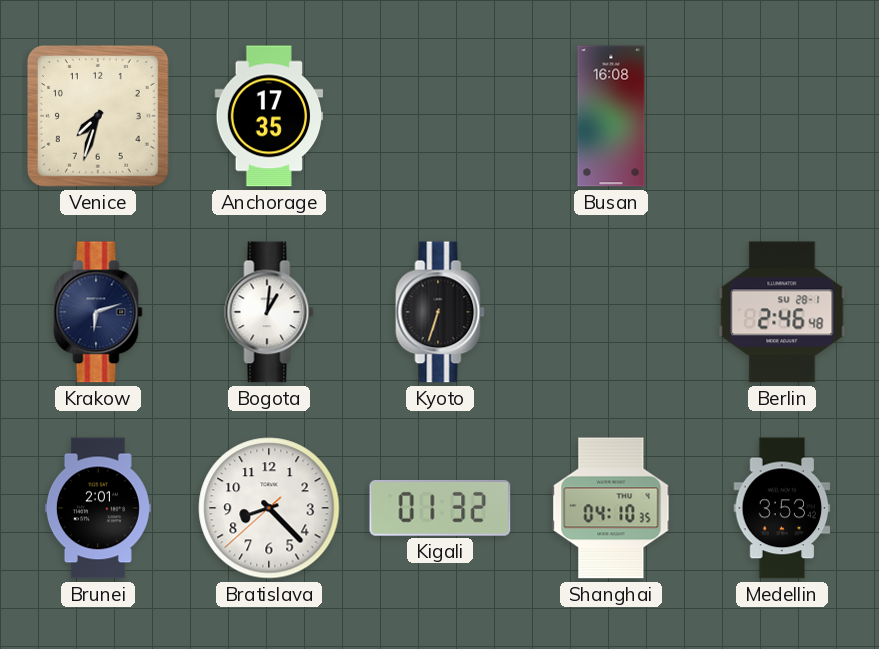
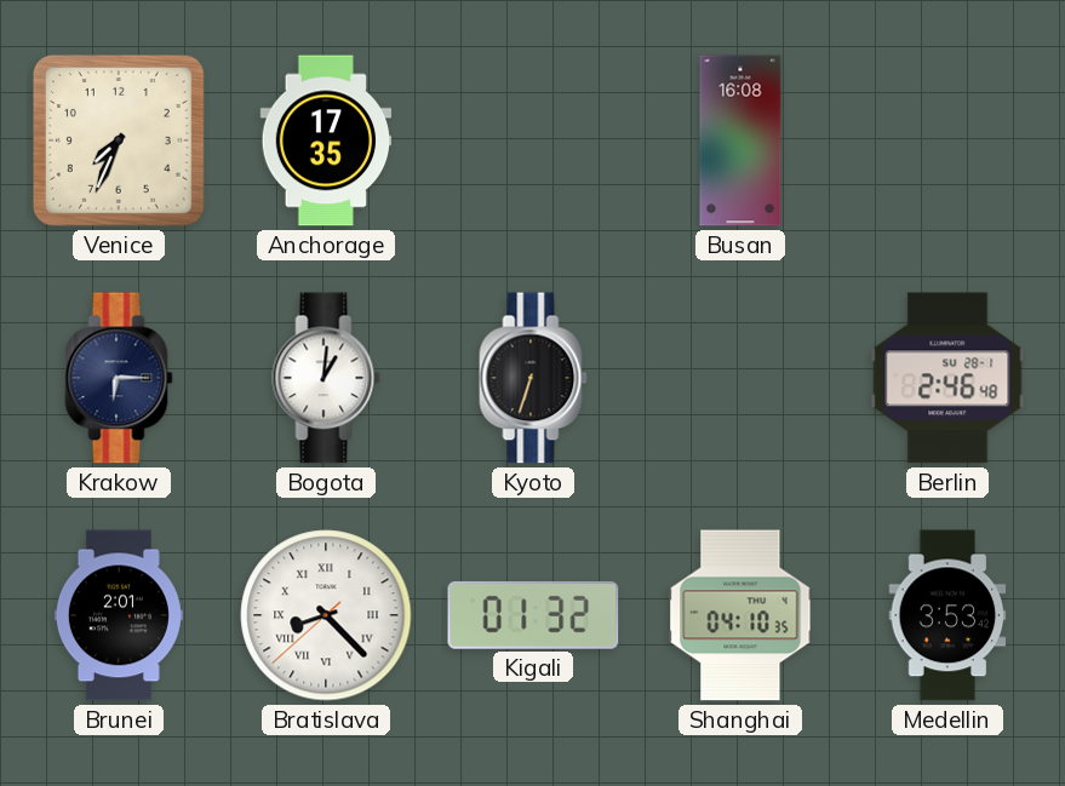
Venice: 7:33 -> 7:34
Krakow: 6:12 -> 6:15
Bratislava numerals: Arabic -> Roman
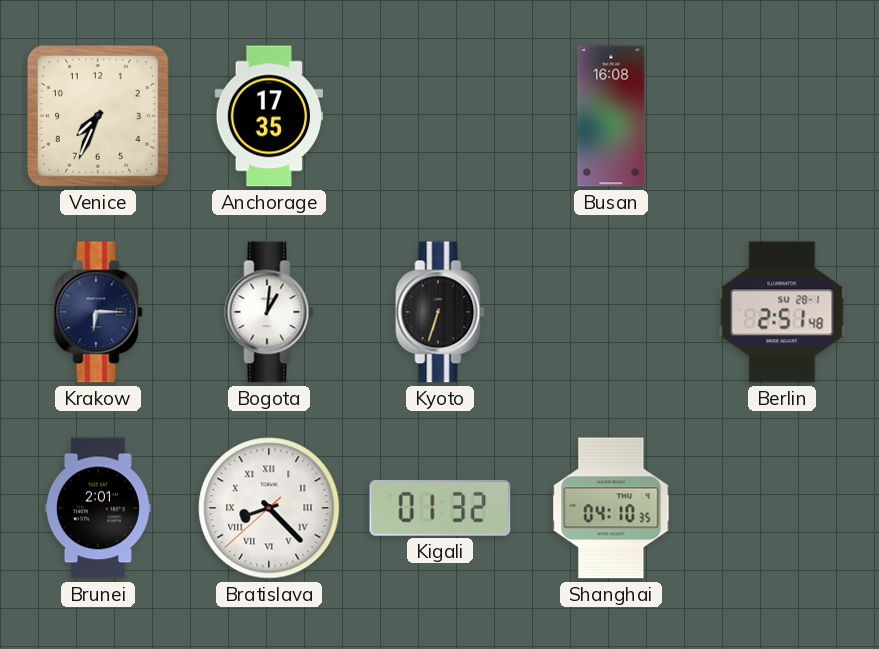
Berlin: 2:46 -> 2:51
Medellin: 3:53 -> none
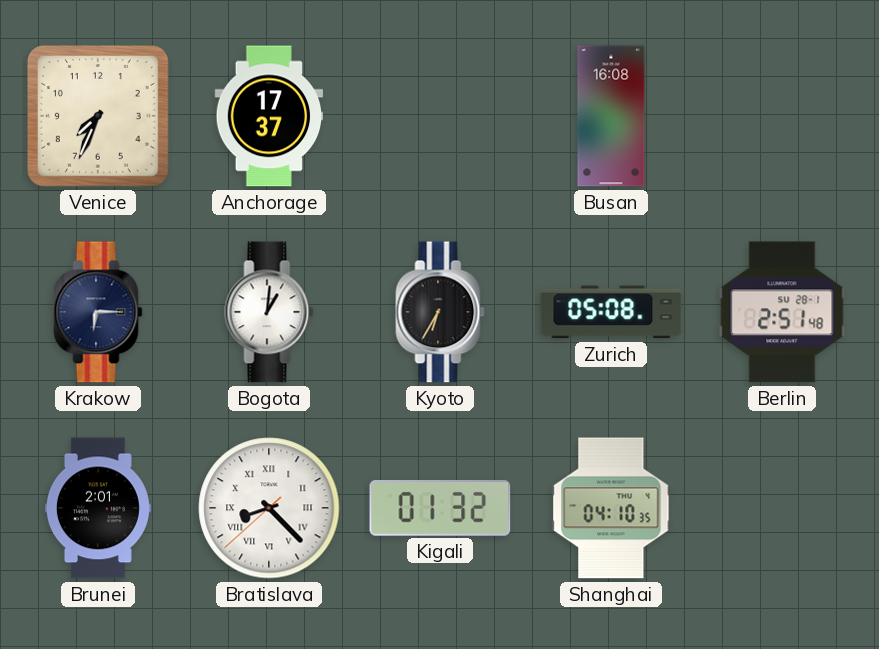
Anchorage: 17:35 -> 17:37
Kyoto: 6:33 -> 6:35
Zurich: none -> 05:08
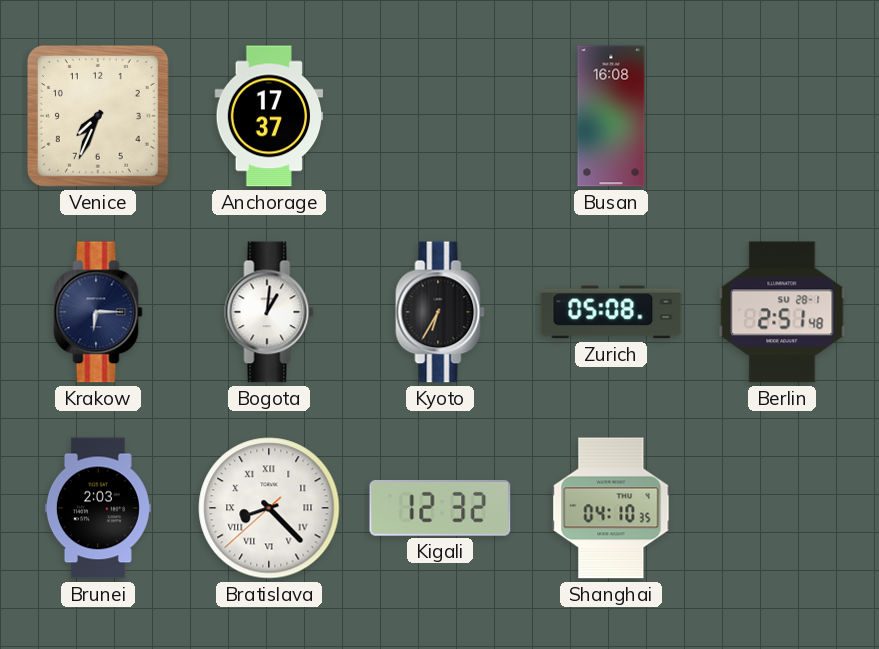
Brunei: 2:01 -> 2:03
Kigali: 01:32 -> 12:32
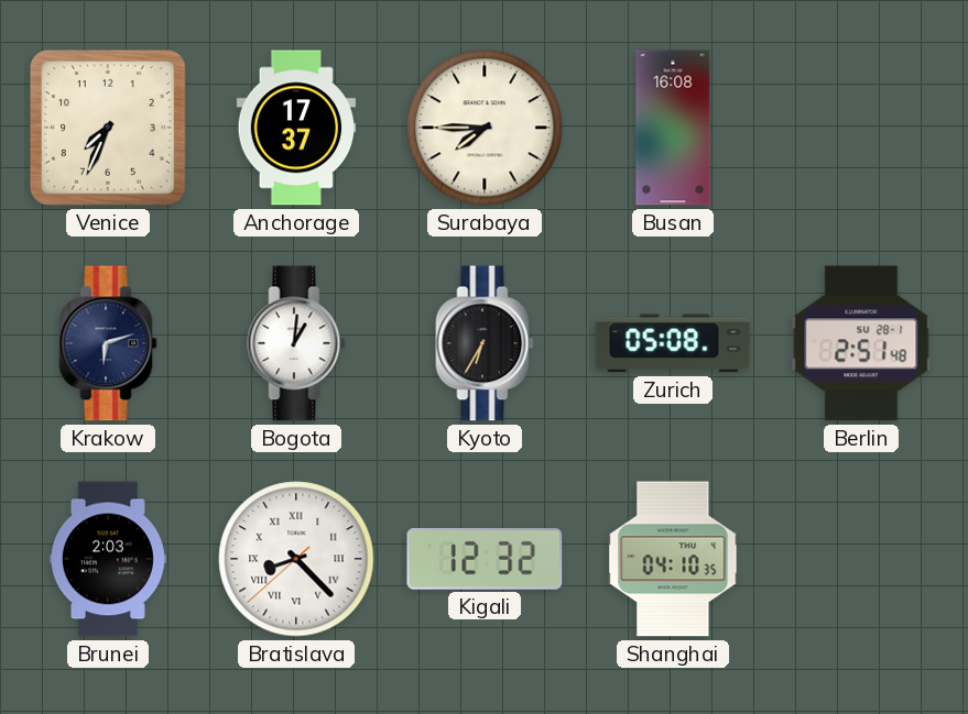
Surabaya: none -> 7:45
Krakow: 6:15 -> 6:12
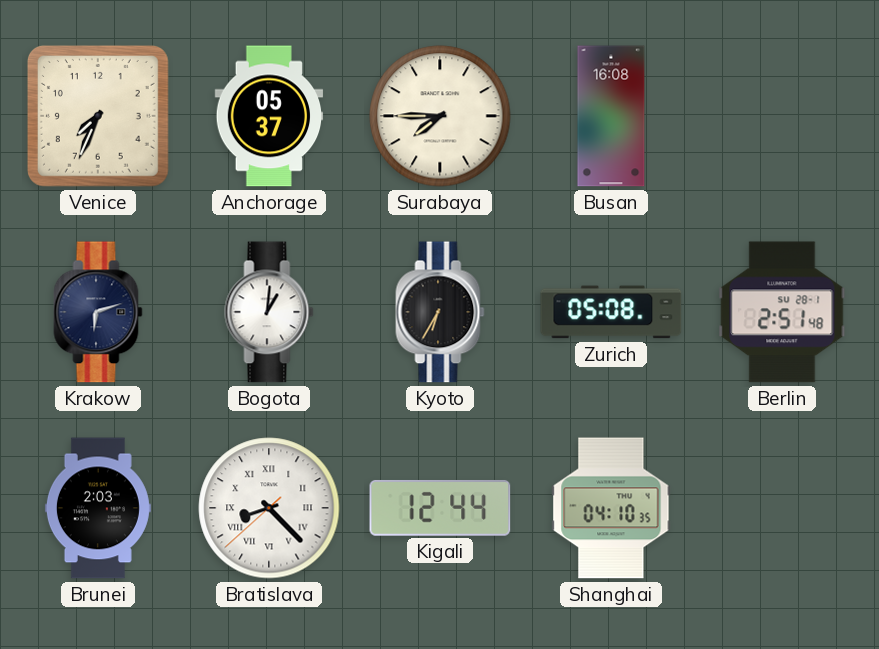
Anchorage: 17:37 -> 05:37
Kigali: 12:32 -> 12:44
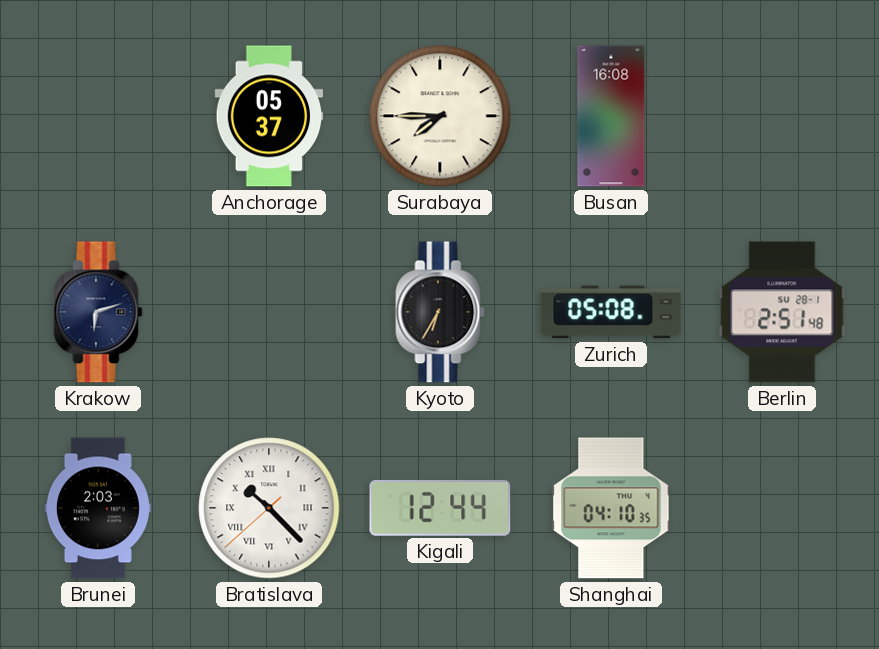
Venice: 7:34 -> none
Bogota: 1:01 -> none
Bratislava: 8:22 -> 10:22
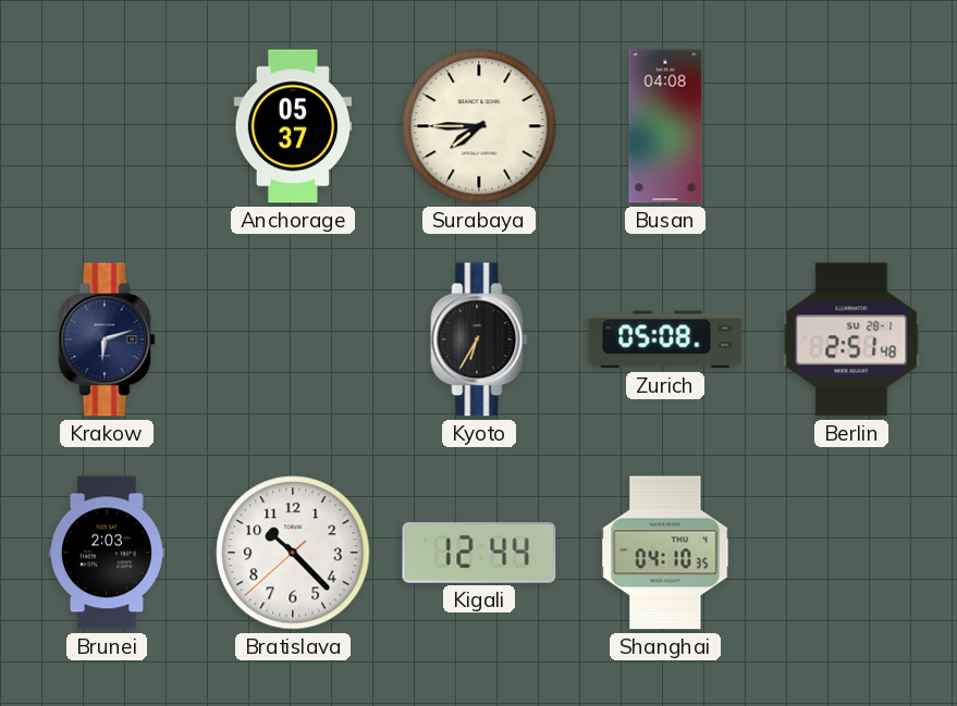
Busan: 16:08 -> 04:08
Bratislava numerals: Roman -> Arabic
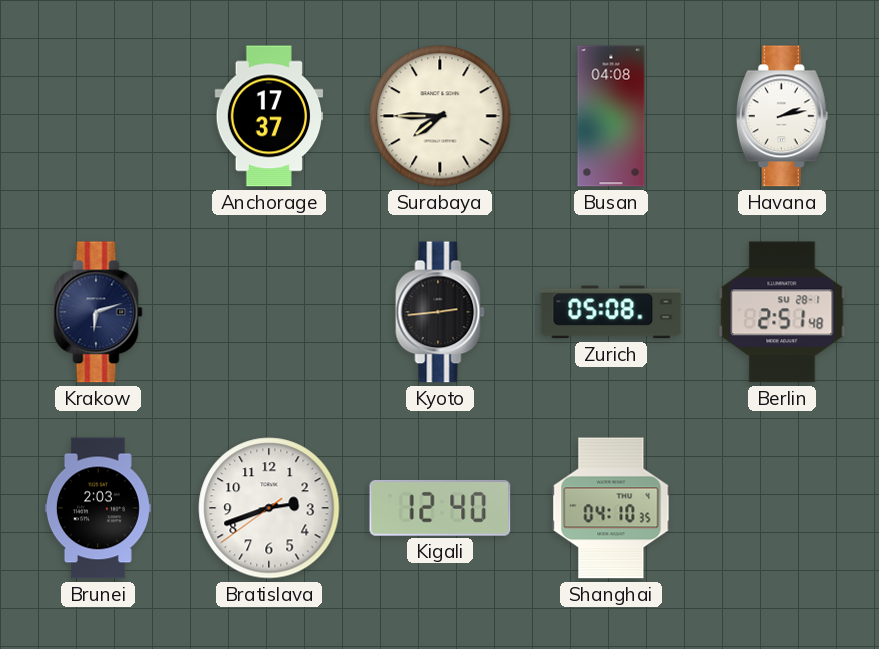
Anchorage: 05:37 -> 17:37
Havana: none -> 2:13
Kyoto: 6:35 -> 2:44
Bratislava: 10:22 -> 2:41
Kigali: 12:44 -> 12:40
